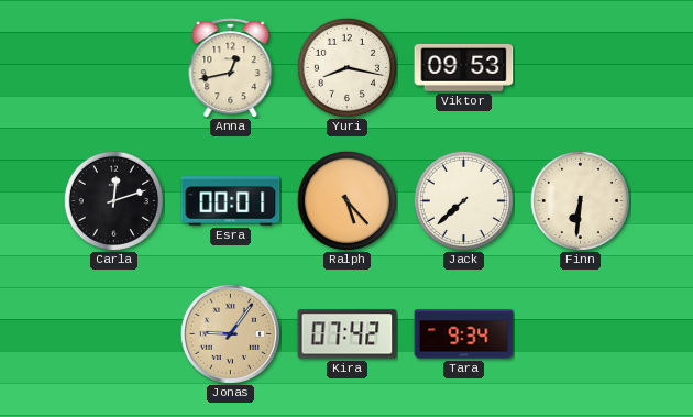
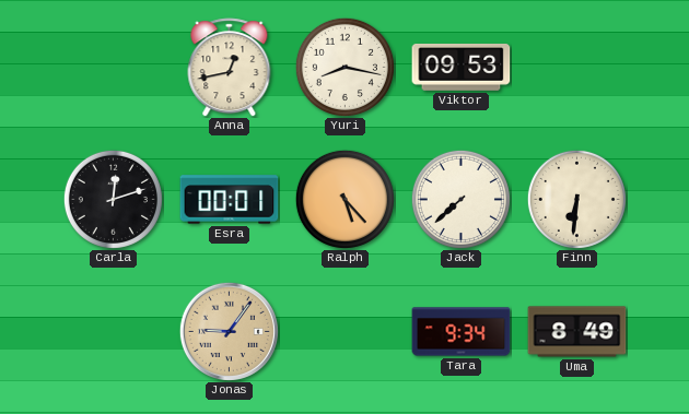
Kira: 07:42 -> none
Uma: none -> 8:49
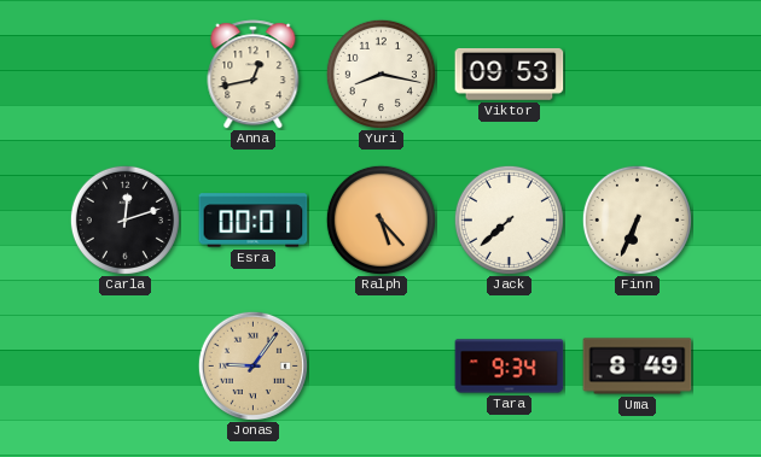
Finn: 6:31 -> 6:34
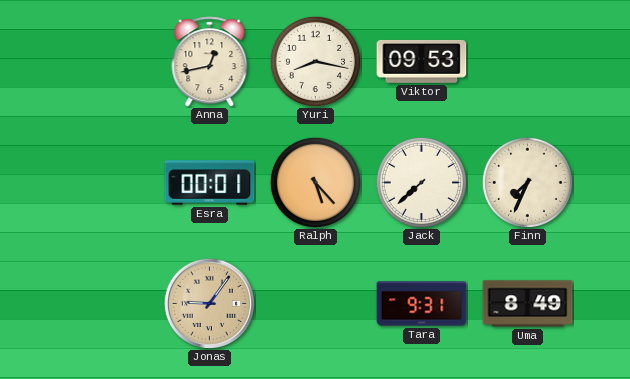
Carla: 12:12 -> none
Finn: 6:34 -> 7:34
Tara: 9:34 -> 9:31
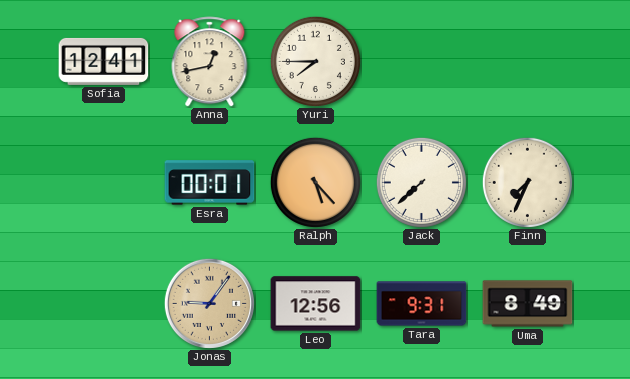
Sofia: none -> 12:41
Yuri: 8:17 -> 7:45
Viktor: 09:53 -> none
Leo: none -> 12:56
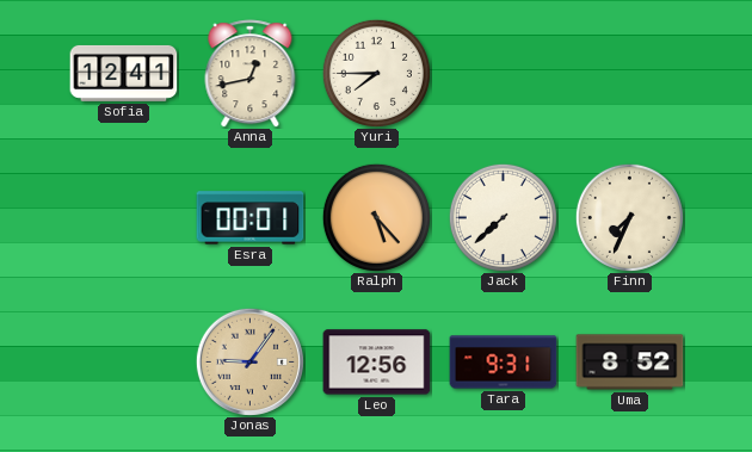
Uma: 8:49 -> 8:52
